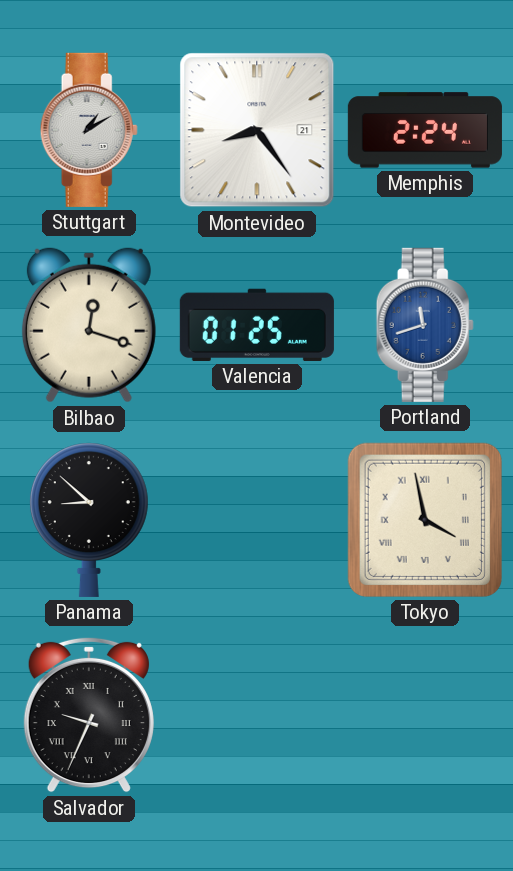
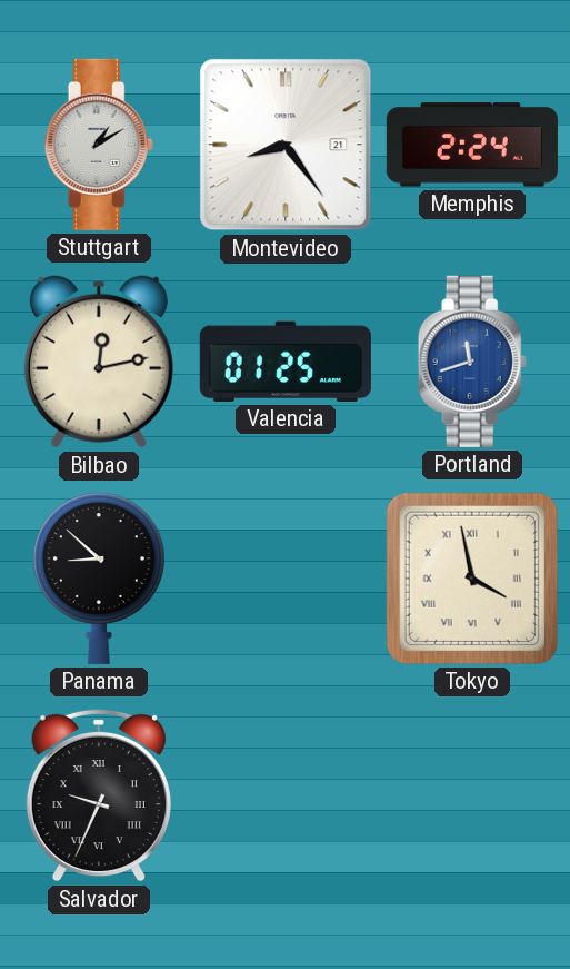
Bilbao: 12:18 -> 12:13
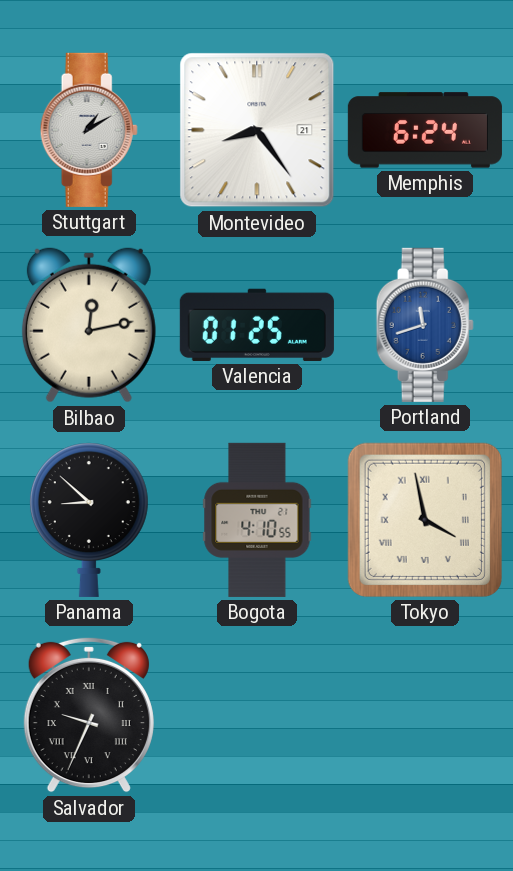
Memphis: 2:24 -> 6:24
Bogota: none -> 4:10
